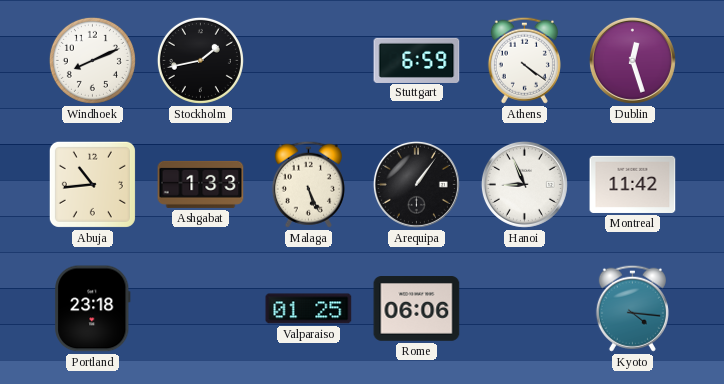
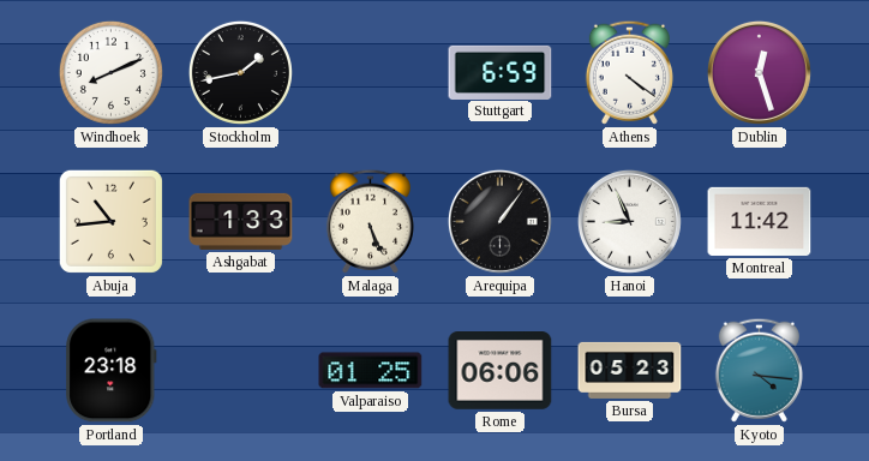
Bursa: none -> 05:23
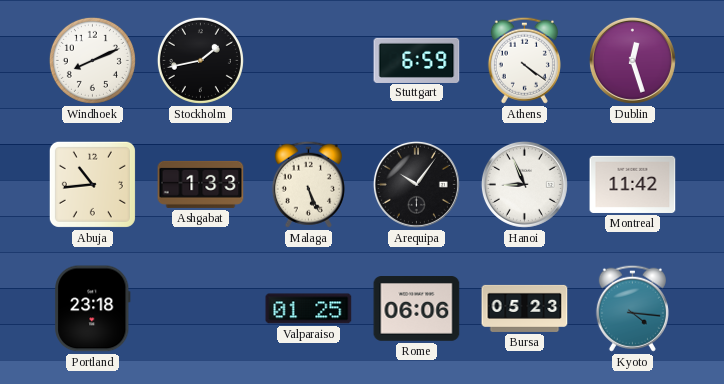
Arequipa: 1:06 -> 10:06
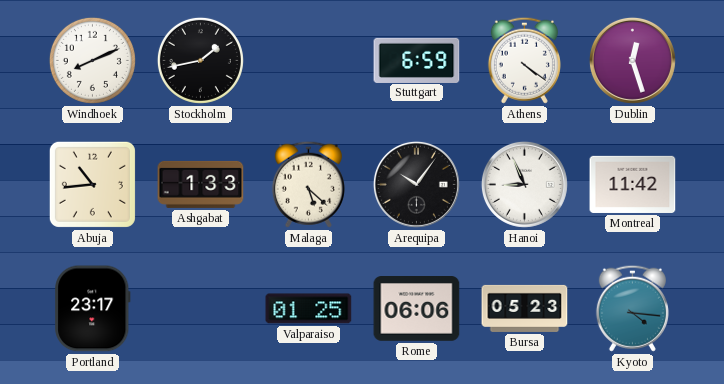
Malaga: 5:26 -> 5:22
Portland: 23:18 -> 23:17
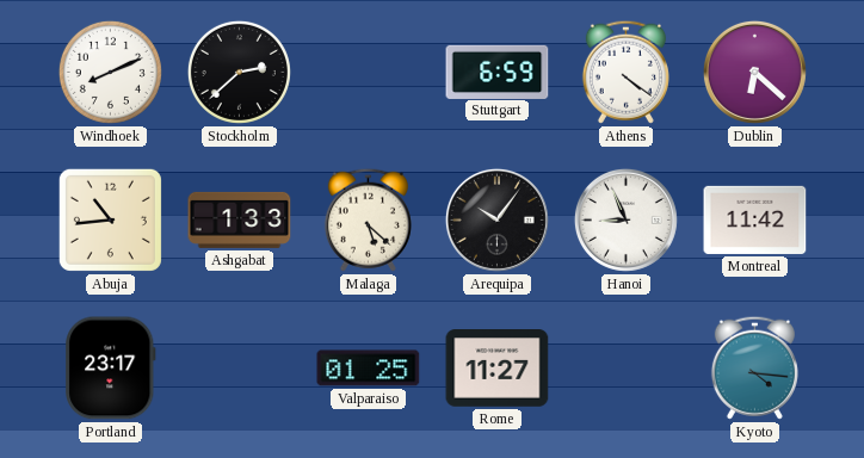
Stockholm: 1:43 -> 2:38
Dublin: 12:27 -> 6:22
Rome: 06:06 -> 11:27
Bursa: 05:23 -> none
